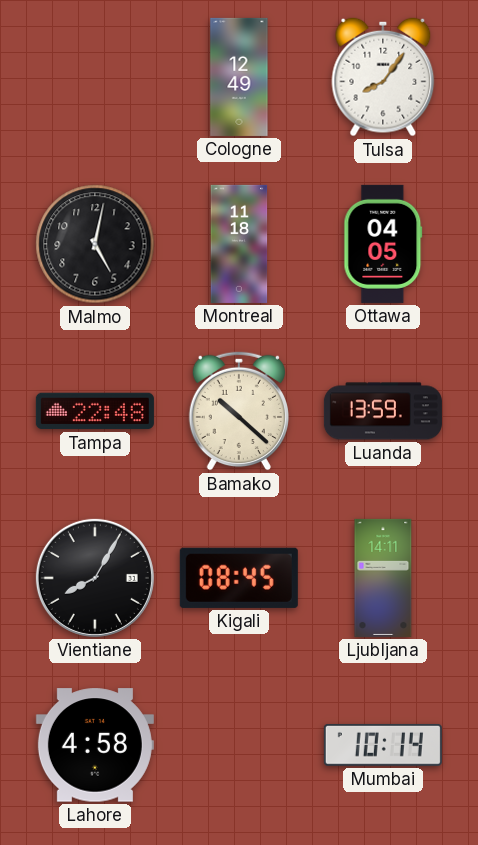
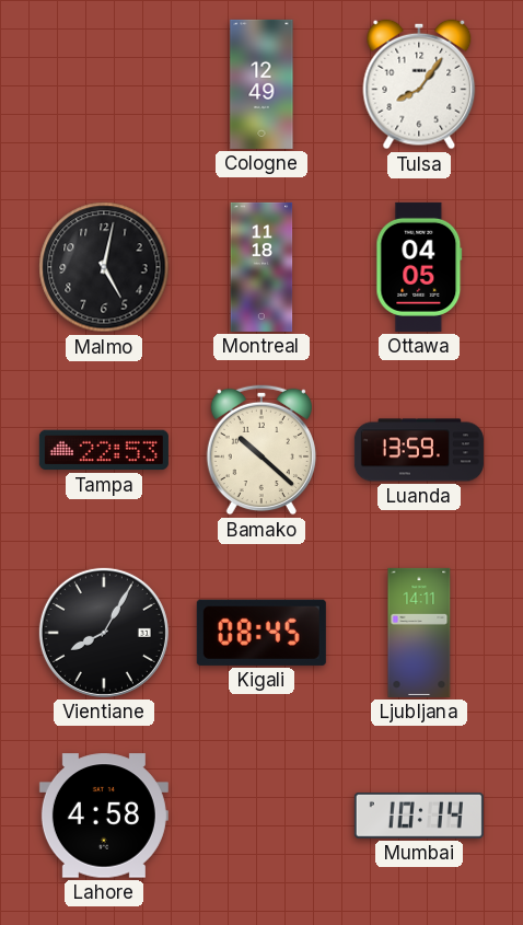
Tampa: 22:48 -> 22:53
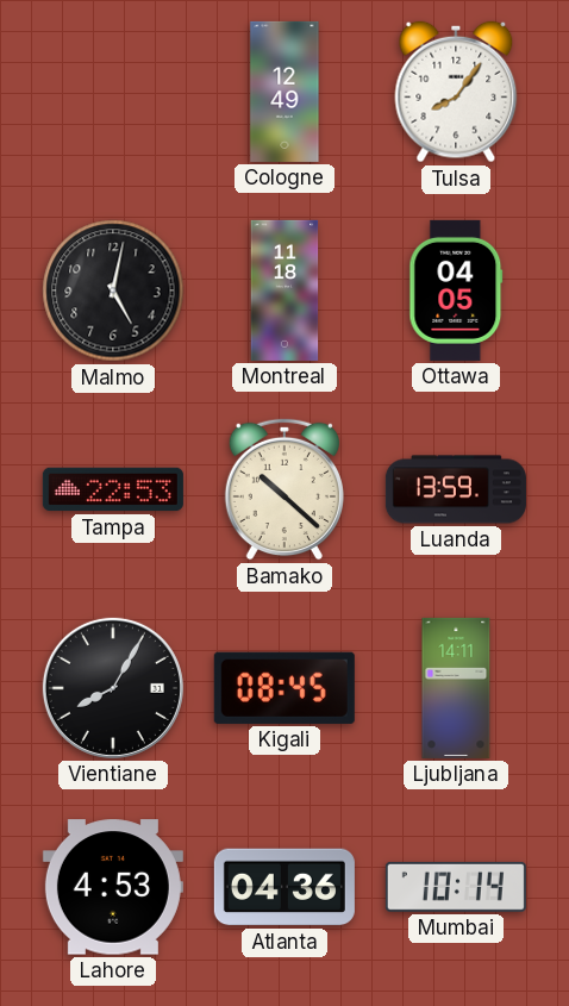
Lahore: 4:58 -> 4:53
Atlanta: none -> 04:36
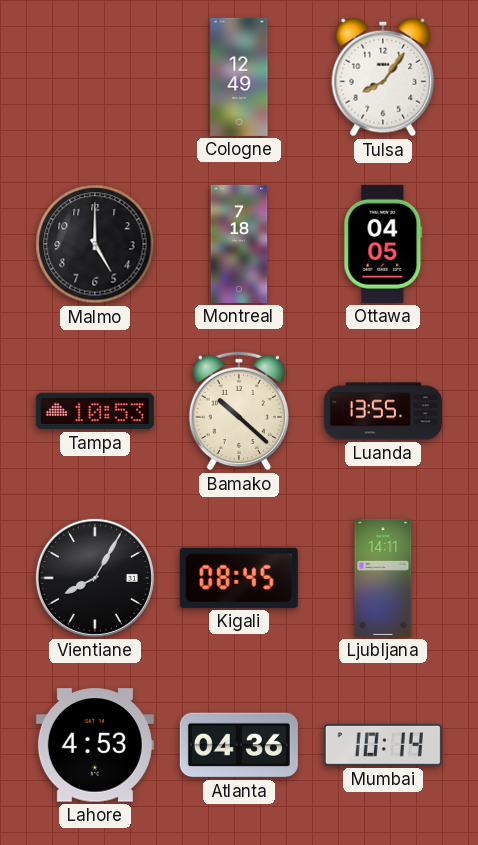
Malmo: 5:02 -> 5:00
Montreal: 11:18 -> 7:18
Tampa: 22:53 -> 10:53
Luanda: 13:59 -> 13:55
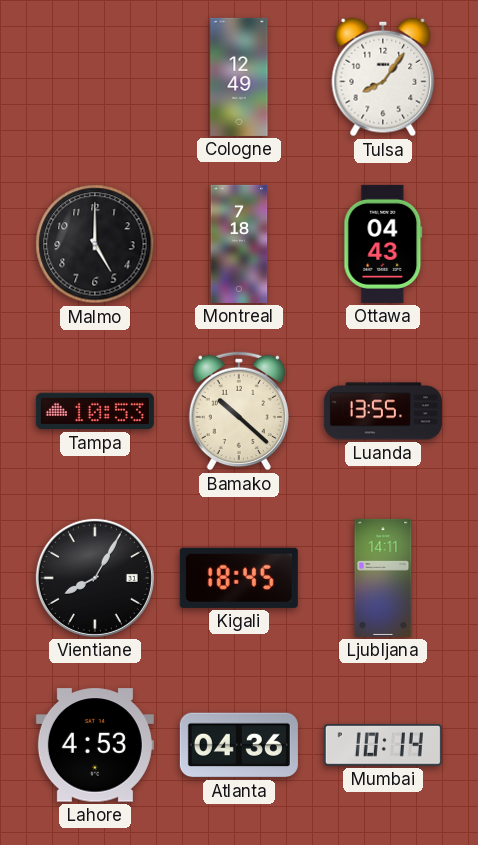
Ottawa: 04:05 -> 04:43
Kigali: 08:45 -> 18:45
